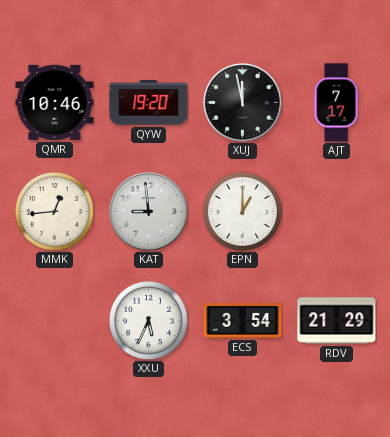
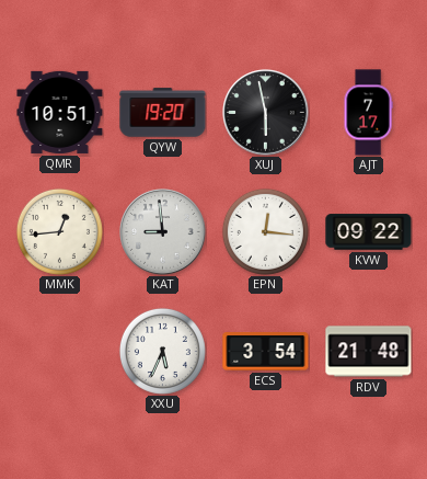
QMR: 10:46 -> 10:51
XUJ: 11:58 -> 5:58
EPN: 1:00 -> 12:16
KVW: none -> 09:22
RDV: 21:29 -> 21:48
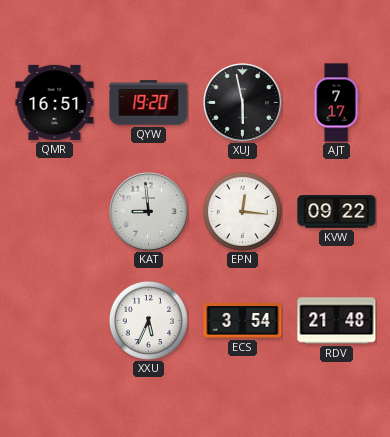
QMR: 10:51 -> 16:51
MMK: 12:44 -> none
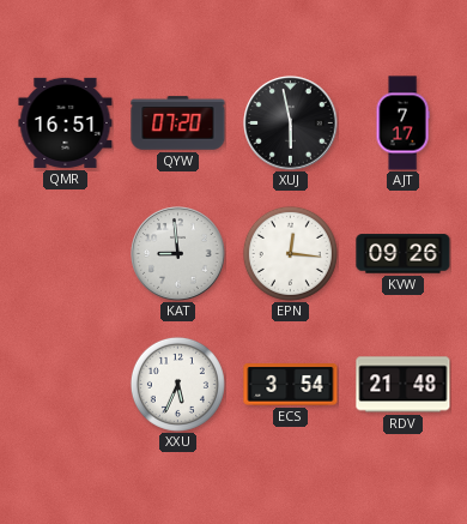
QYW: 19:20 -> 07:20
KVW: 09:22 -> 09:26
